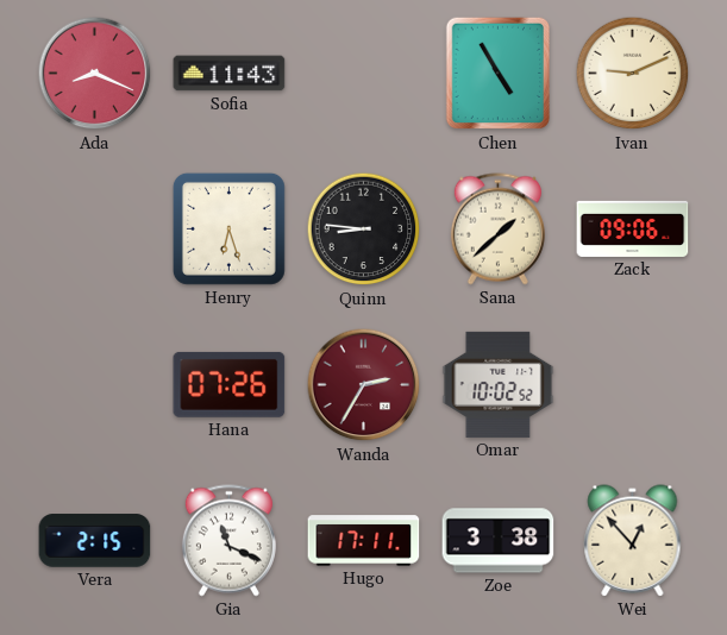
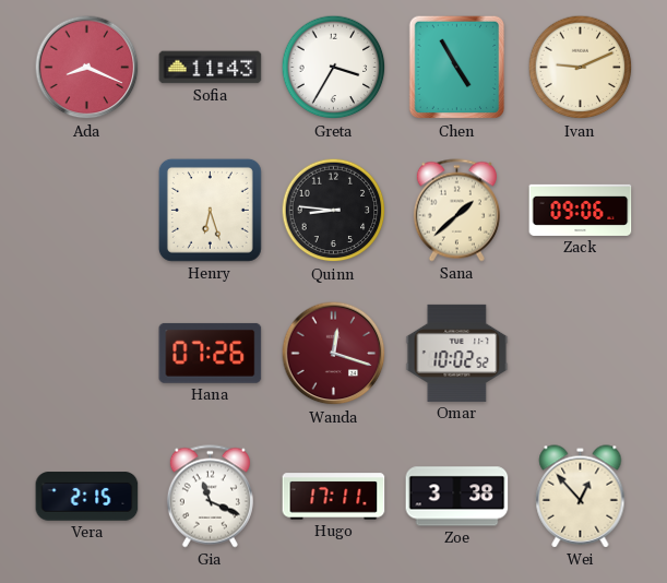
Greta: none -> 3:35
Wanda: 2:35 -> 12:18
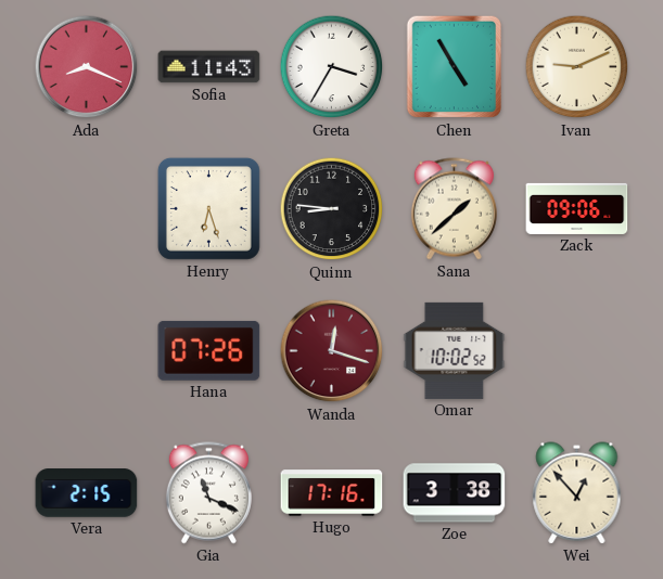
Hugo: 17:11 -> 17:16
